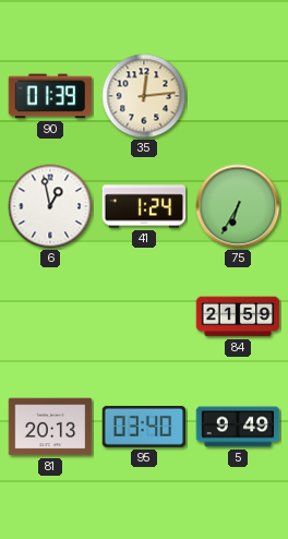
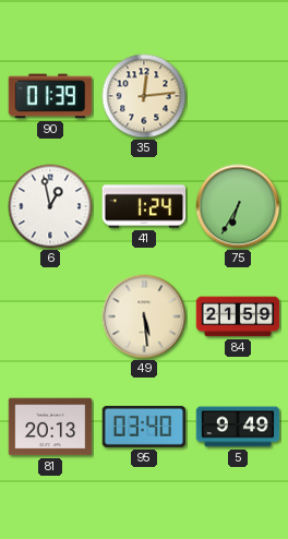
49: none -> 5:29
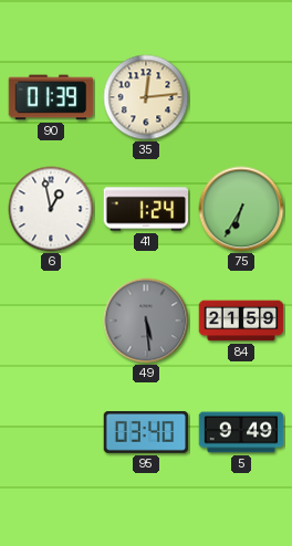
49 dial: cream -> grey
81: 20:13 -> none
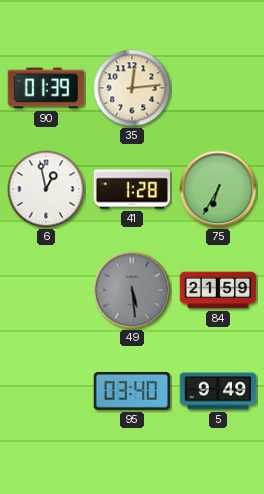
41: 1:24 -> 1:28
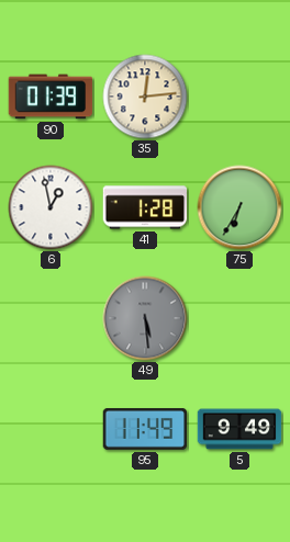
84: 21:59 -> none
95: 03:40 -> 11:49
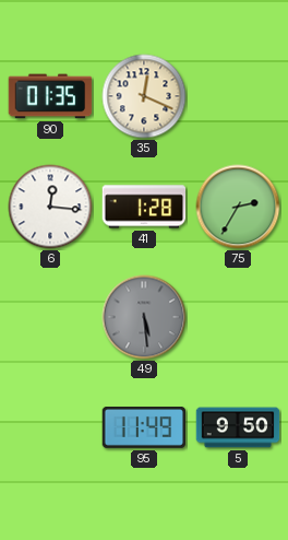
90: 01:39 -> 01:35
35: 12:14 -> 12:19
6: 12:58 -> 12:16
75: 6:35 -> 2:35
5: 9:49 -> 9:50
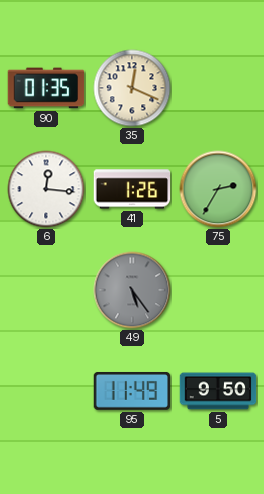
41: 1:28 -> 1:26
49: 5:29 -> 5:24
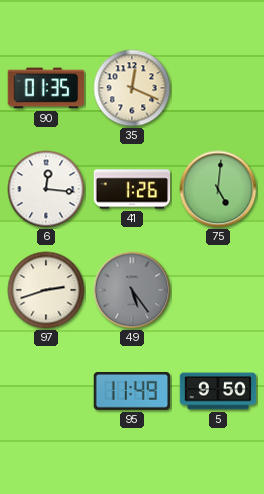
75: 2:35 -> 5:01
97: none -> 2:42
